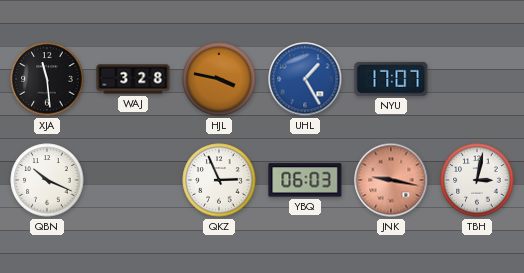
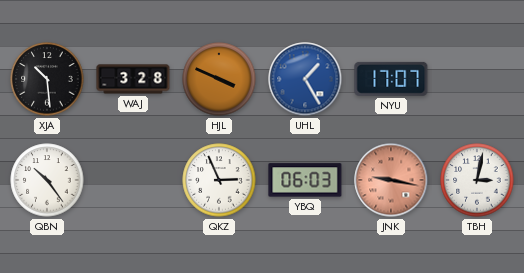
XJA: 11:29 -> 10:29
HJL: 3:47 -> 3:49
QBN: 10:19 -> 10:24
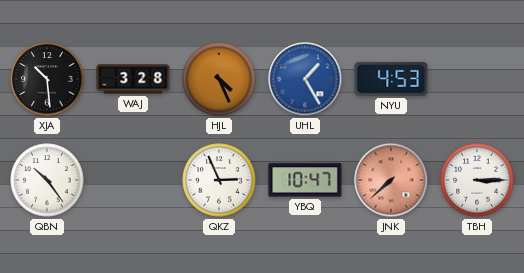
HJL: 3:49 -> 4:26
NYU: 17:07 -> 4:53
YBQ: 06:03 -> 10:47
JNK: 9:17 -> 7:38
TBH: 3:02 -> 3:15
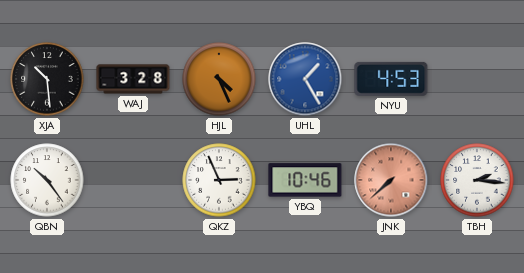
YBQ: 10:47 -> 10:46
TBH: 3:15 -> 2:16
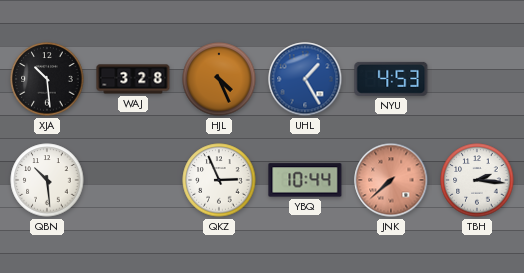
QBN: 10:24 -> 10:29
YBQ: 10:46 -> 10:44
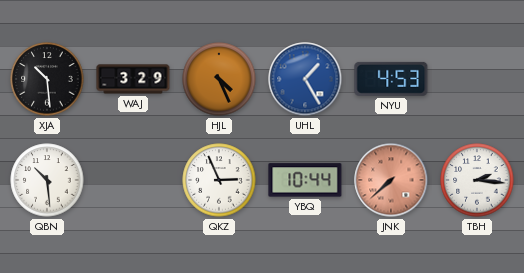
WAJ: 3:28 -> 3:29
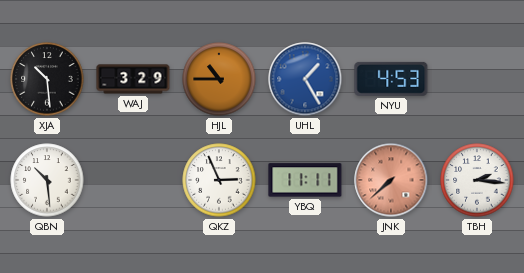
HJL: 4:26 -> 10:45
YBQ: 10:44 -> 11:11
